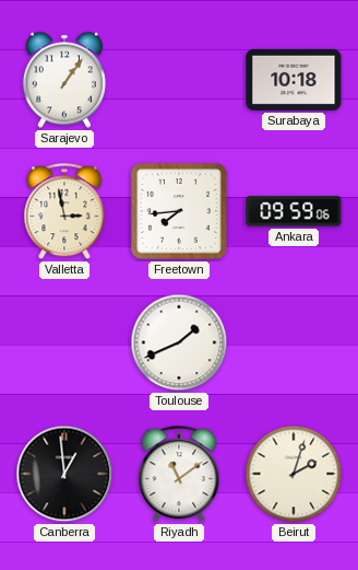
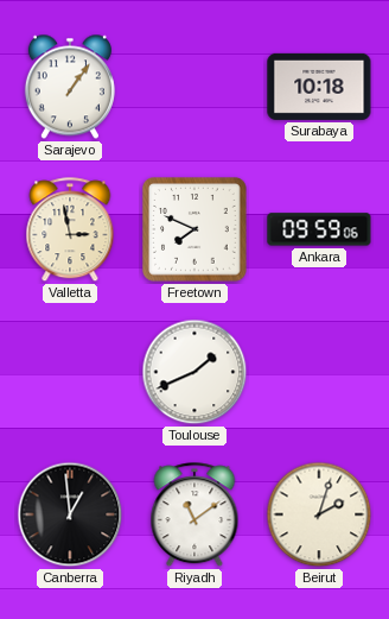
Freetown: 7:44 -> 7:49
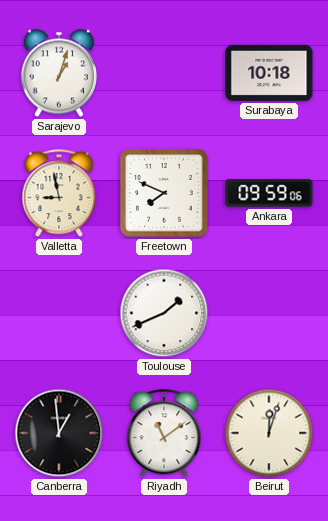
Sarajevo: 1:06 -> 1:03
Valletta: 2:58 -> 8:58
Beirut: 2:03 -> 12:03
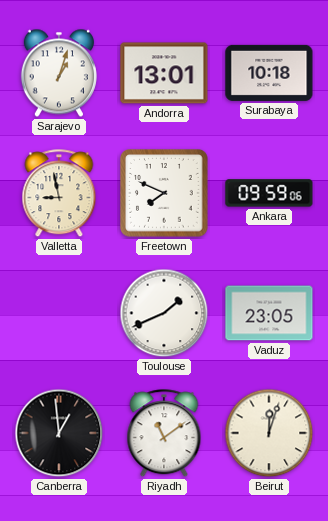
Andorra: none -> 13:01
Vaduz: none -> 23:05
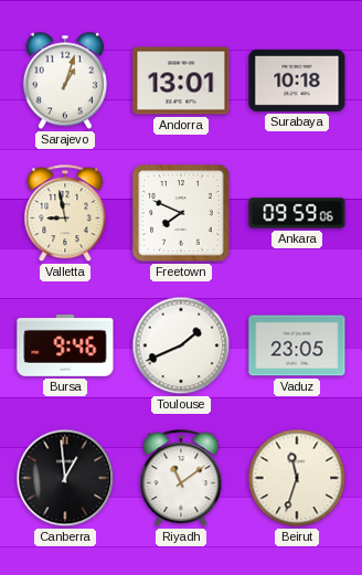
Bursa: none -> 9:46
Beirut: 12:03 -> 11:33
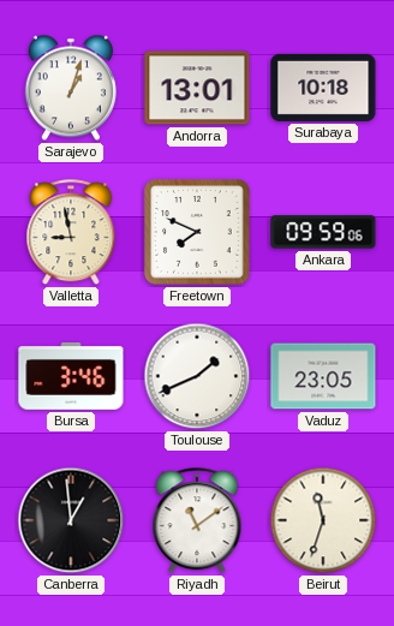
Bursa: 9:46 -> 3:46
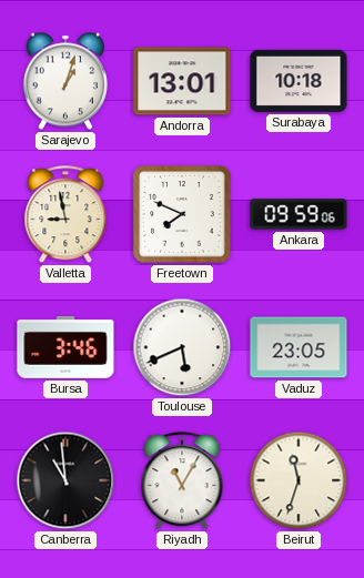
Toulouse: 1:41 -> 5:41
Canberra: 12:59 -> 10:59
Riyadh: 11:09 -> 11:05
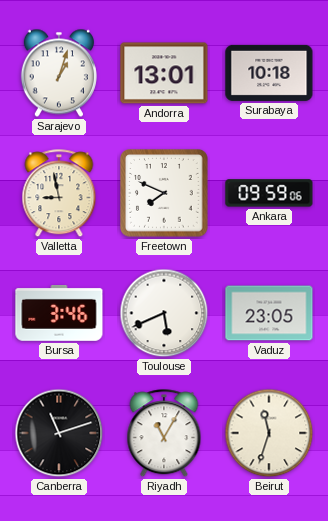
Canberra: 10:59 -> 11:12
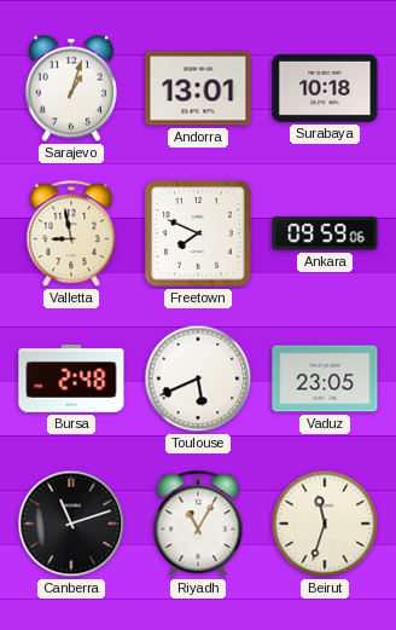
Bursa: 3:46 -> 2:48
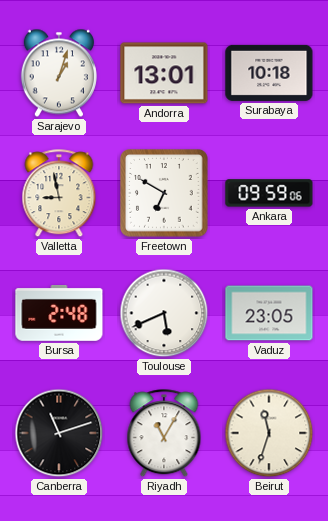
Freetown: 7:49 -> 6:50
